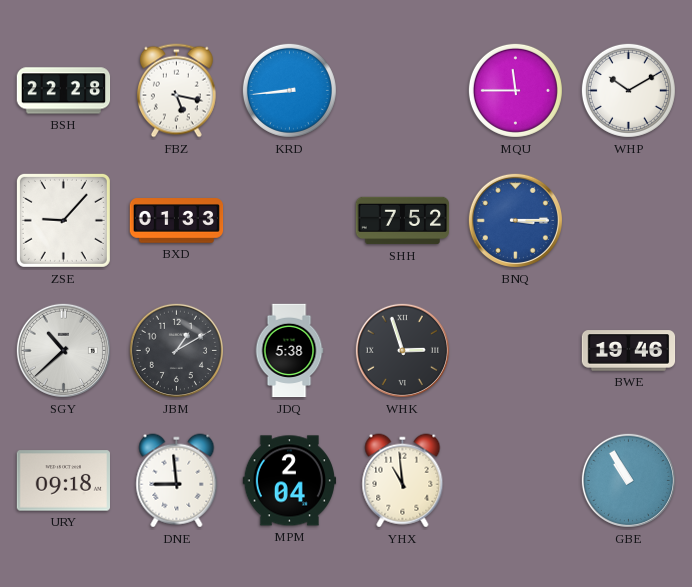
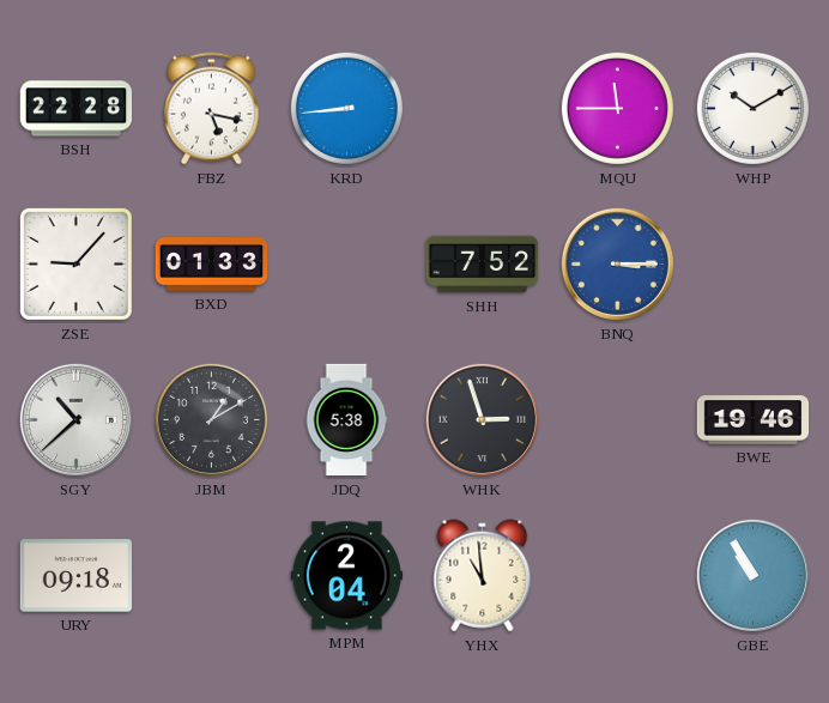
DNE: 8:59 -> none
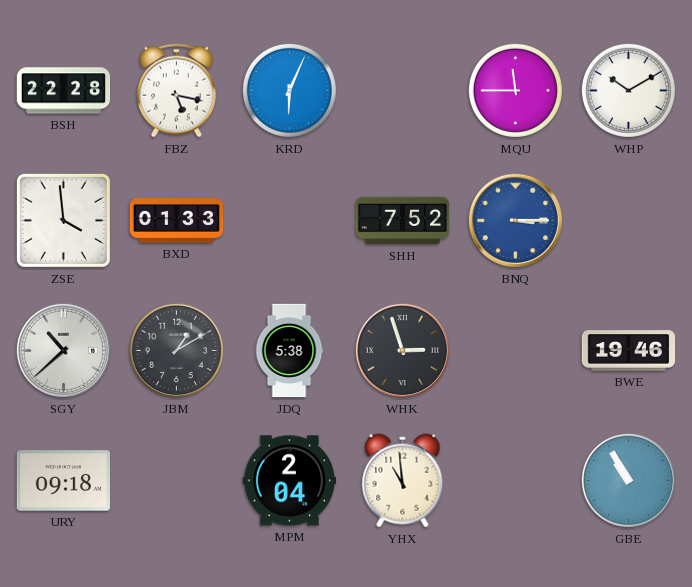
KRD: 8:44 -> 6:04
ZSE: 9:07 -> 3:59
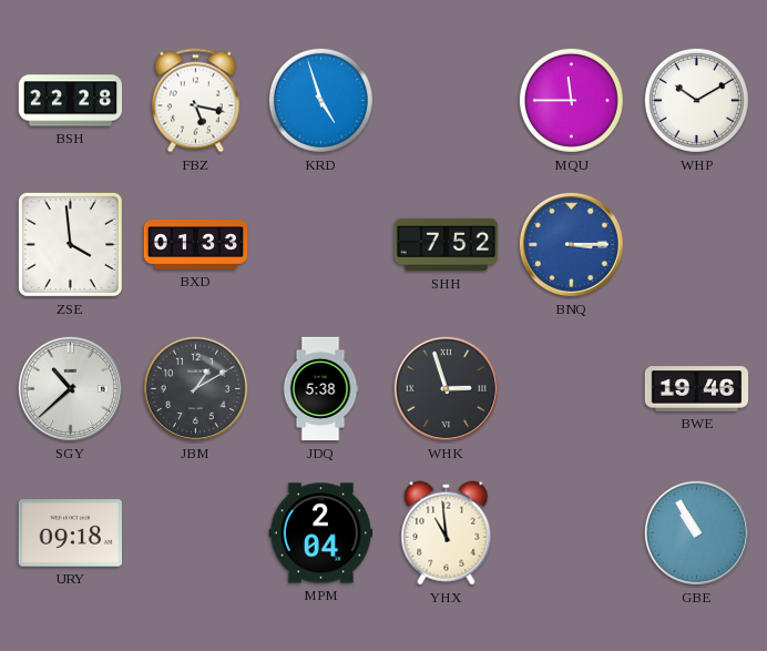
KRD: 6:04 -> 4:57
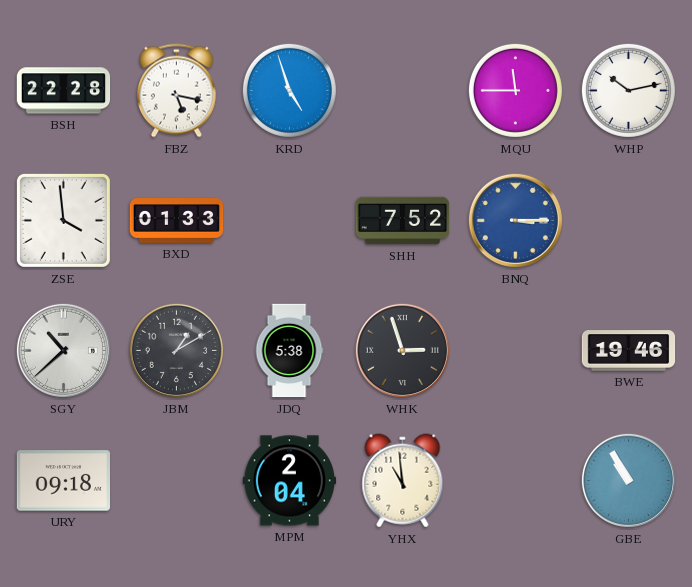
WHP: 10:10 -> 10:13
